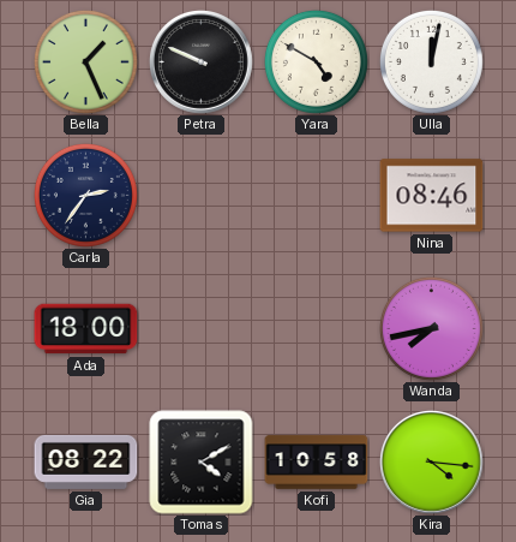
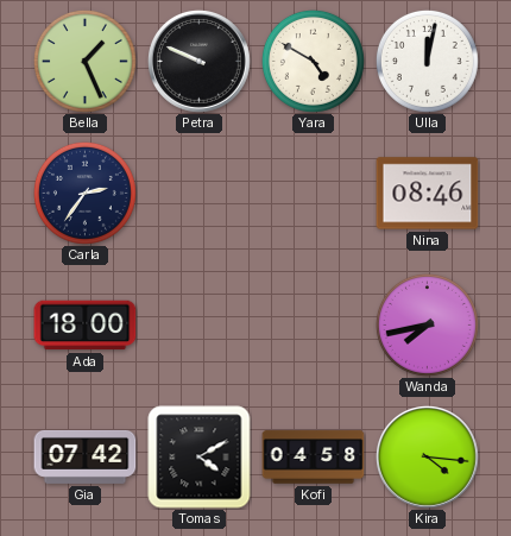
Gia: 08:22 -> 07:42
Kofi: 10:58 -> 04:58
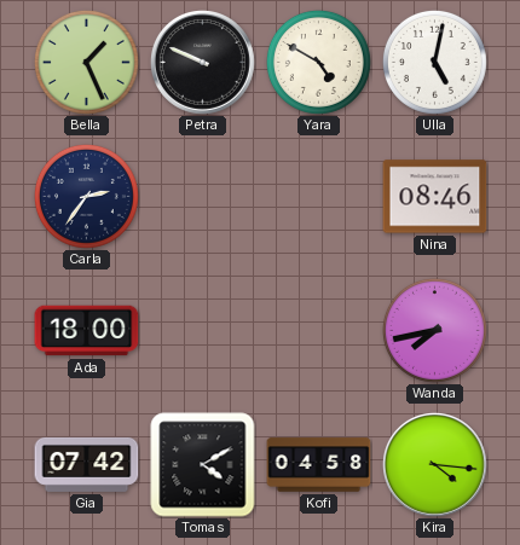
Ulla: 12:02 -> 5:02
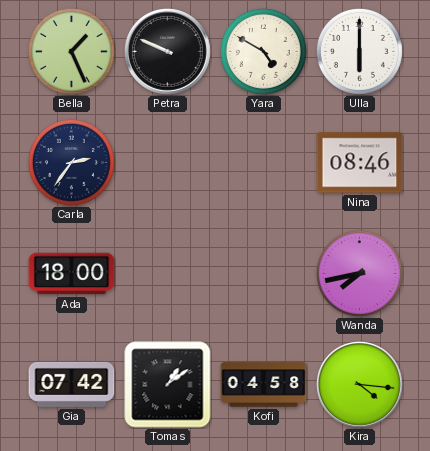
Ulla: 5:02 -> 6:00
Tomas: 4:10 -> 1:09
